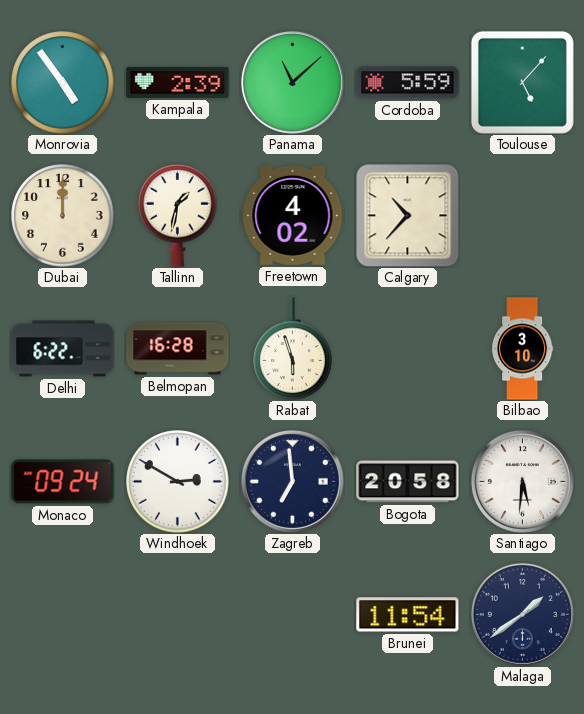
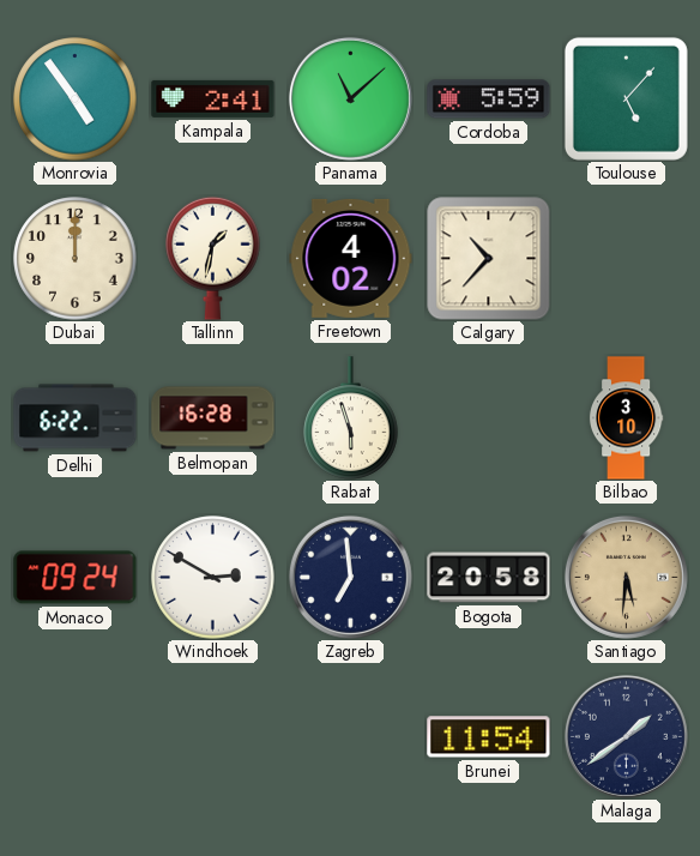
Kampala: 2:39 -> 2:41
Santiago dial: white -> champagne
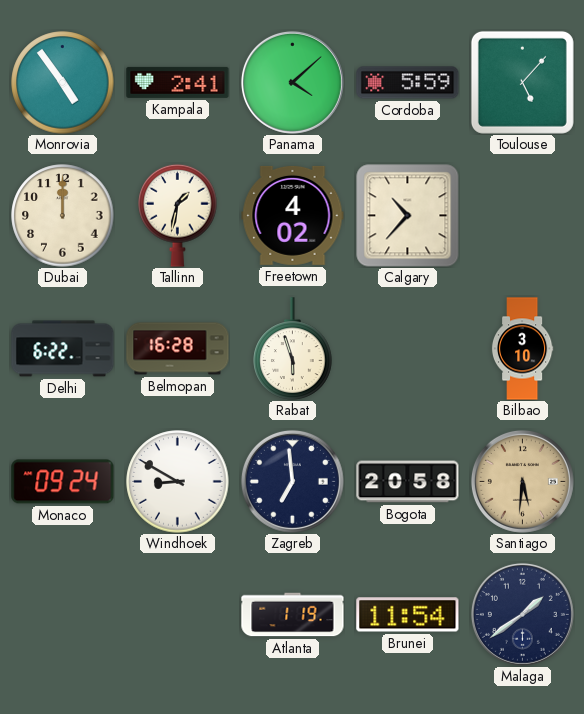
Panama: 11:08 -> 4:08
Windhoek: 2:50 -> 8:50
Atlanta: none -> 1:19
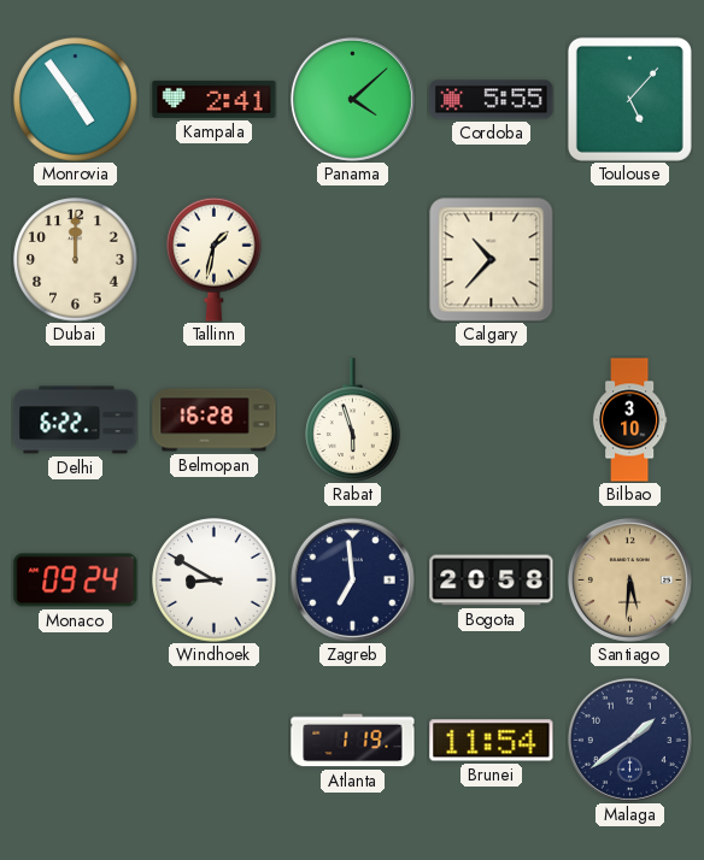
Cordoba: 5:59 -> 5:55
Freetown: 4:02 -> none
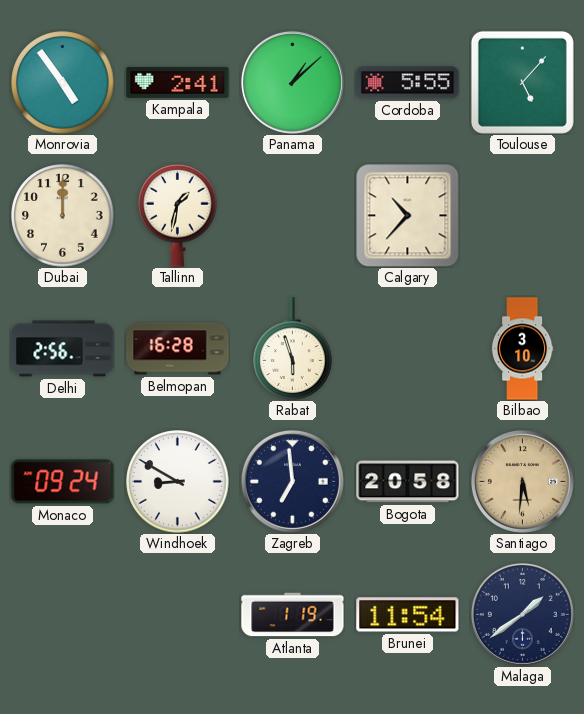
Panama: 4:08 -> 1:08
Delhi: 6:22 -> 2:56
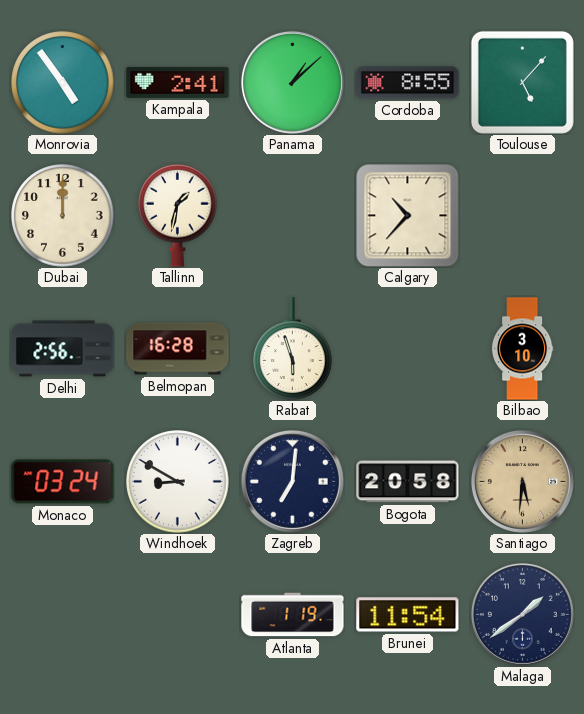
Cordoba: 5:55 -> 8:55
Monaco: 09:24 -> 03:24
Zagreb: 6:59 -> 7:01
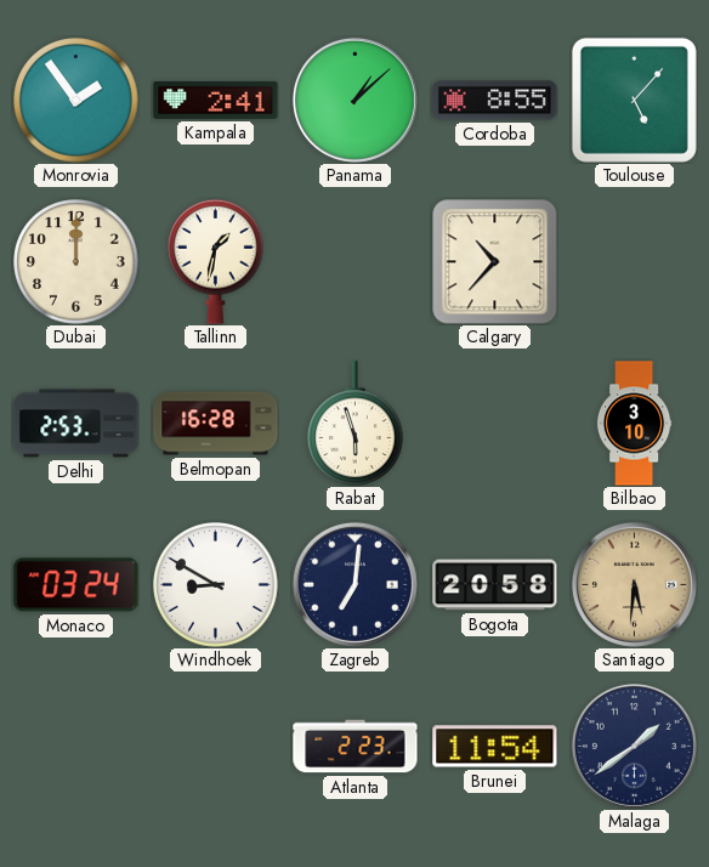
Monrovia: 4:54 -> 1:54
Delhi: 2:56 -> 2:53
Atlanta: 1:19 -> 2:23
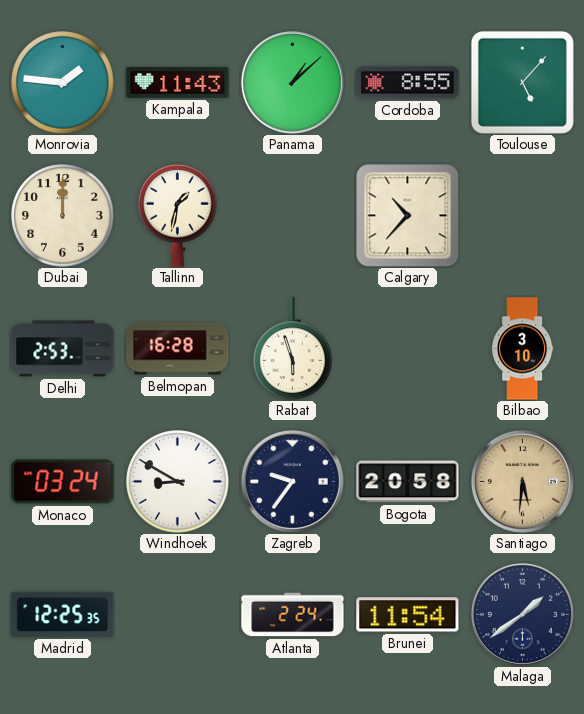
Monrovia: 1:54 -> 1:46
Kampala: 2:41 -> 11:43
Zagreb: 7:01 -> 9:36
Madrid: none -> 12:25
Atlanta: 2:23 -> 2:24
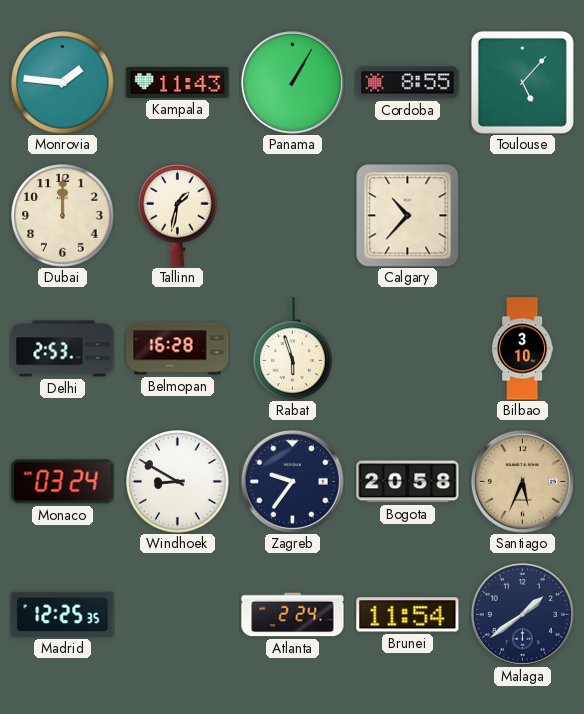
Panama: 1:08 -> 1:05
Santiago: 5:31 -> 5:34
